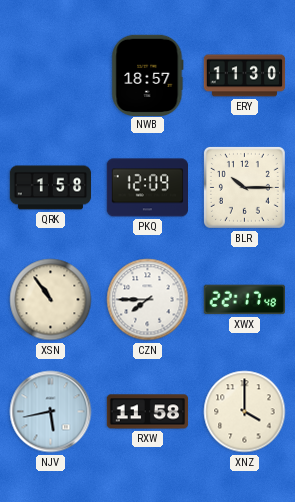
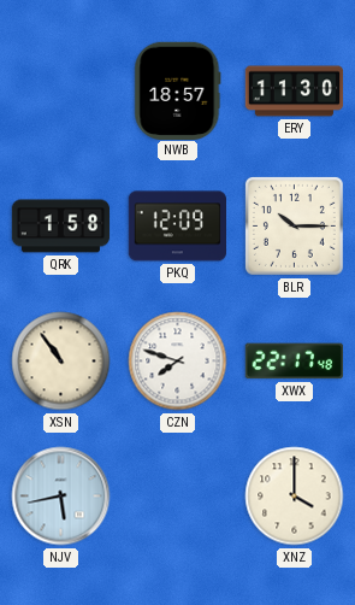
CZN: 7:45 -> 7:48
RXW: 11:58 -> none
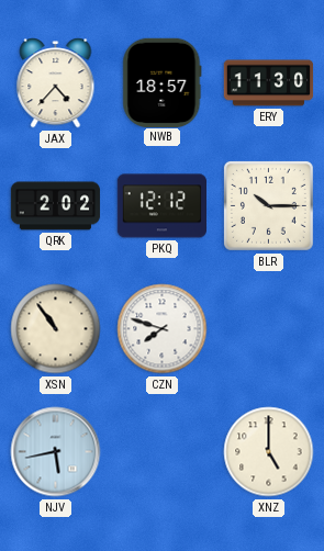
JAX: none -> 4:37
QRK: 1:58 -> 2:02
PKQ: 12:09 -> 12:12
XWX: 22:17 -> none
XNZ: 4:00 -> 5:00
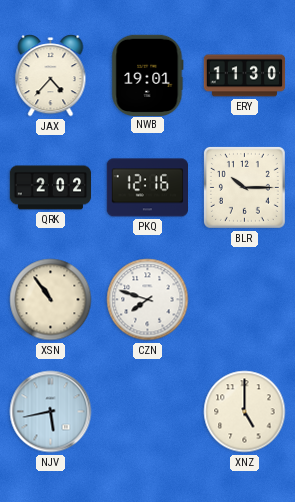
NWB: 18:57 -> 19:01
PKQ: 12:12 -> 12:16
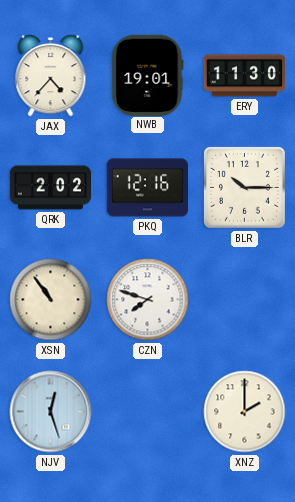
NJV: 5:43 -> 12:27
XNZ: 5:00 -> 2:00
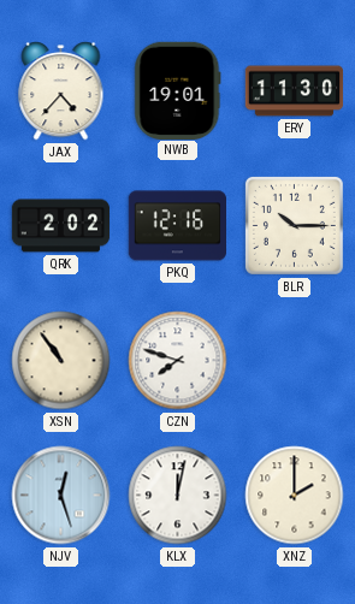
KLX: none -> 12:02
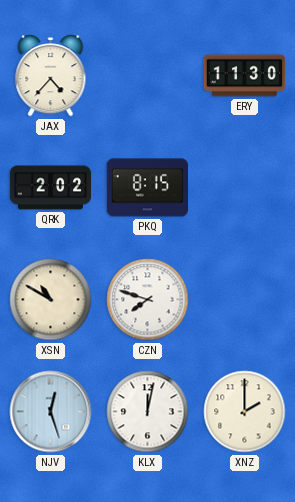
NWB: 19:01 -> none
PKQ: 12:16 -> 8:15
BLR: 10:15 -> none
XSN: 10:54 -> 10:50
